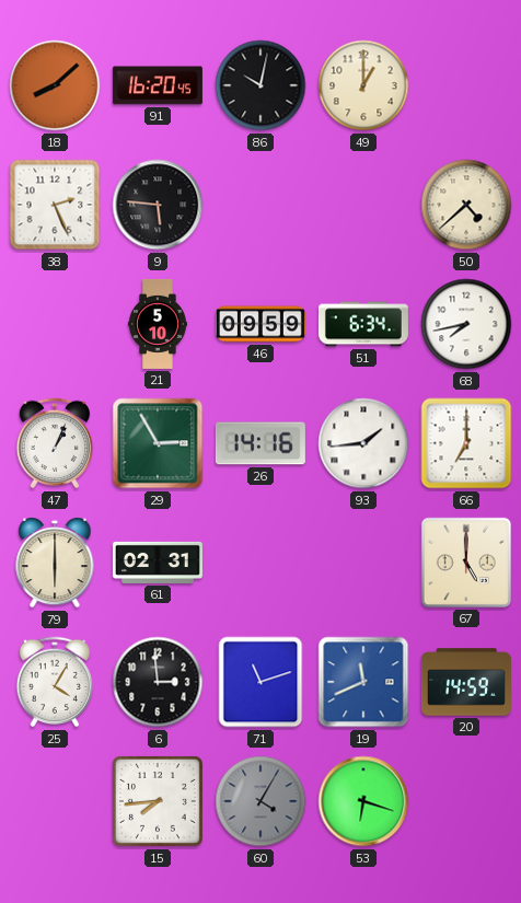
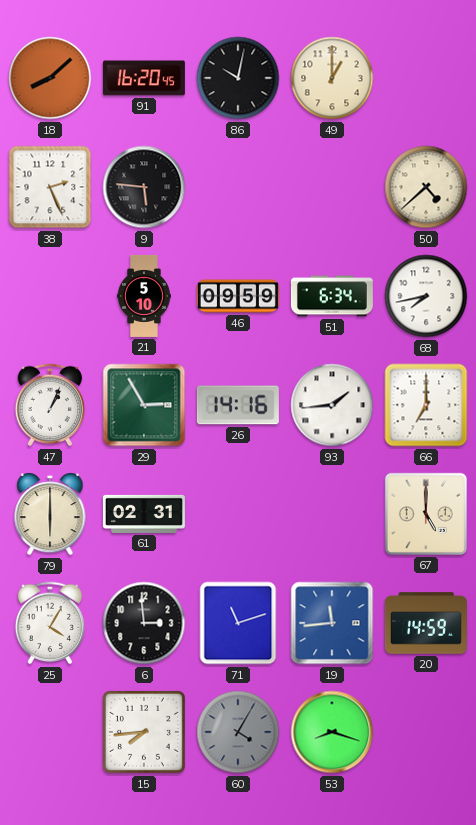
19: 11:41 -> 11:44
53: 6:18 -> 8:18
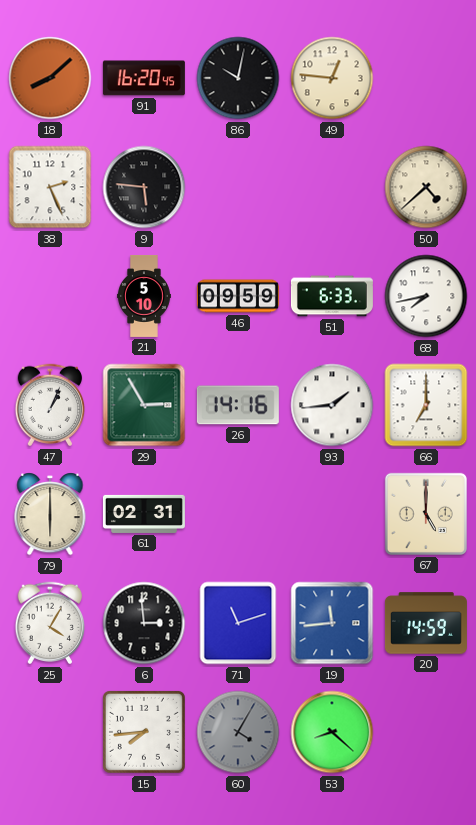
49: 1:00 -> 12:46
51: 6:34 -> 6:33
53: 8:18 -> 8:22
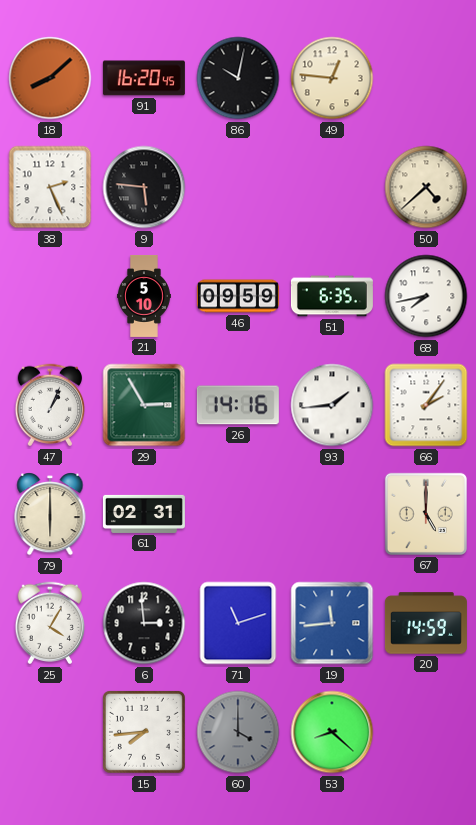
51: 6:33 -> 6:35
66: 7:00 -> 2:06
60: 4:05 -> 4:00
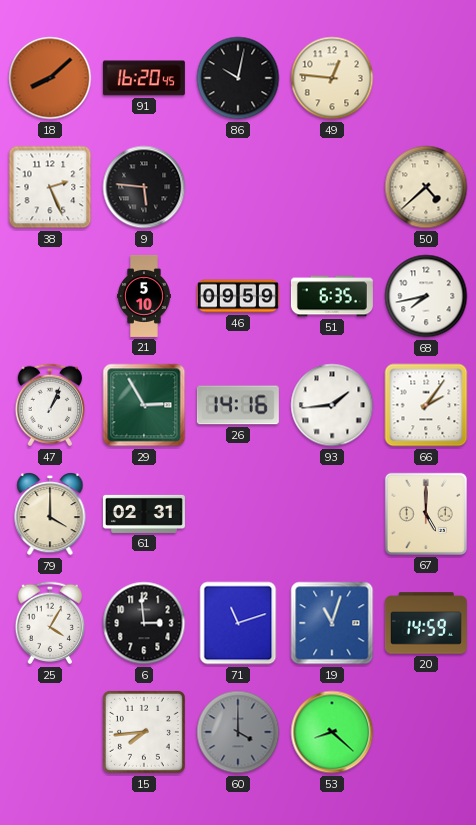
79: 6:00 -> 4:00
19: 11:44 -> 11:03
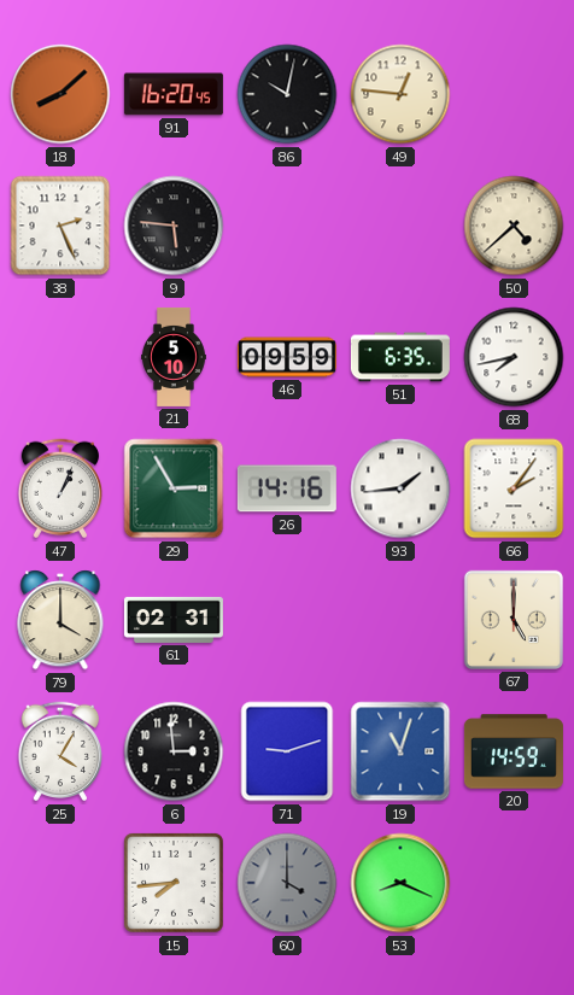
71: 11:12 -> 9:12
53: 8:22 -> 8:19
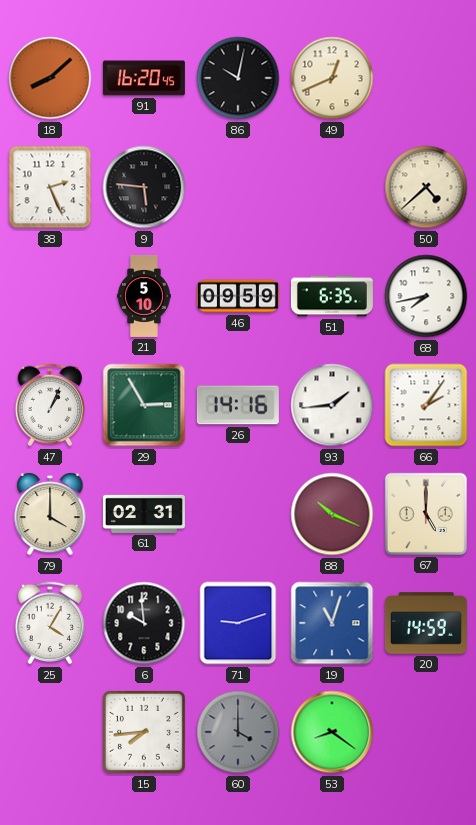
49: 12:46 -> 12:41
88: none -> 10:19
6: 2:59 -> 9:59
53: 8:19 -> 8:21
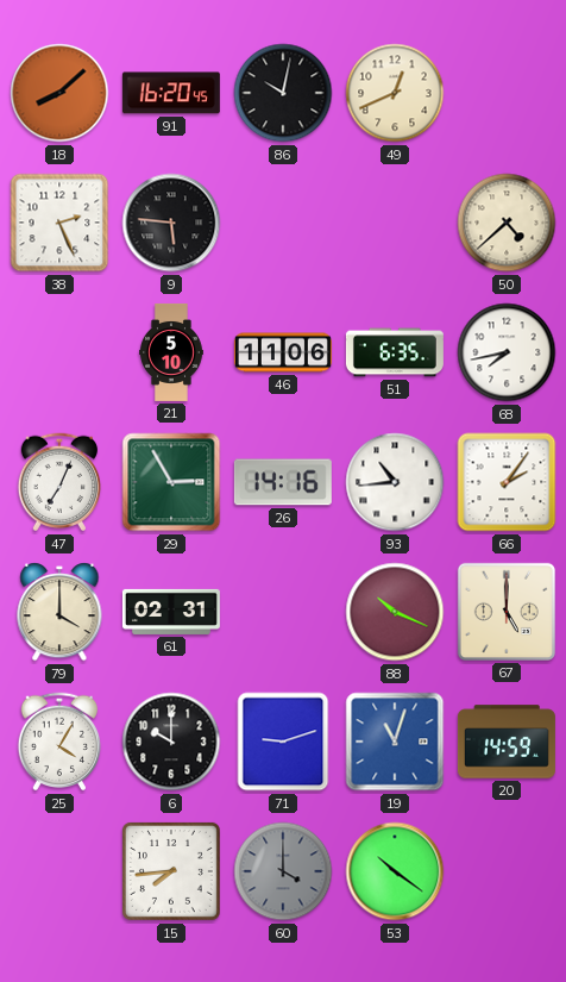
46: 09:59 -> 11:06
47: 1:04 -> 7:04
93: 1:44 -> 10:44
6: 9:59 -> 10:00
53: 8:21 -> 10:21
